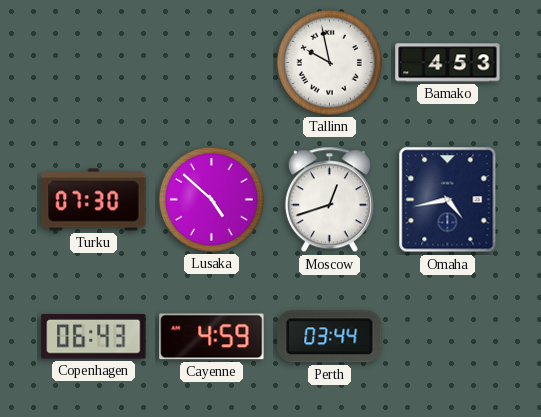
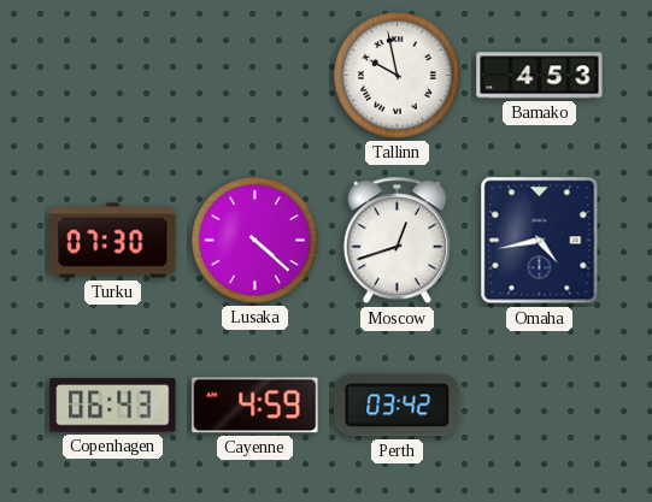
Lusaka: 4:52 -> 4:22
Perth: 03:44 -> 03:42
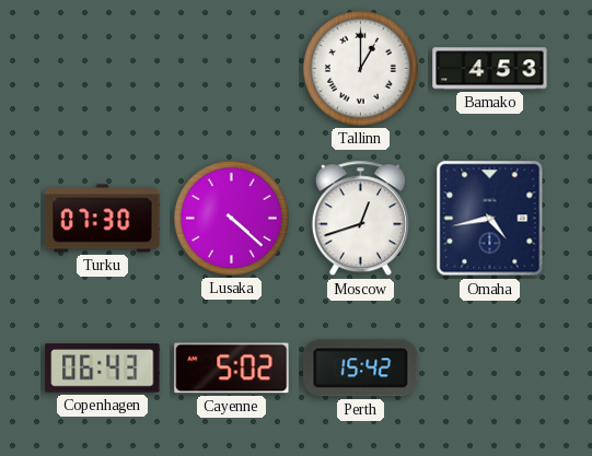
Tallinn: 9:58 -> 1:00
Cayenne: 4:59 -> 5:02
Perth: 03:42 -> 15:42
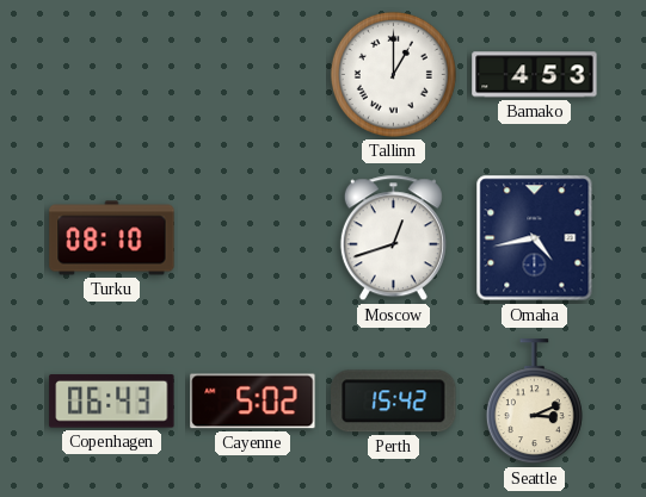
Turku: 07:30 -> 08:10
Lusaka: 4:22 -> none
Seattle: none -> 3:11
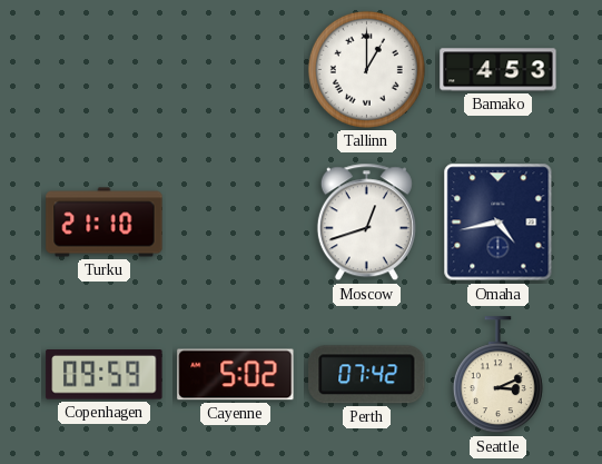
Turku: 08:10 -> 21:10
Copenhagen: 06:43 -> 09:59
Perth: 15:42 -> 07:42
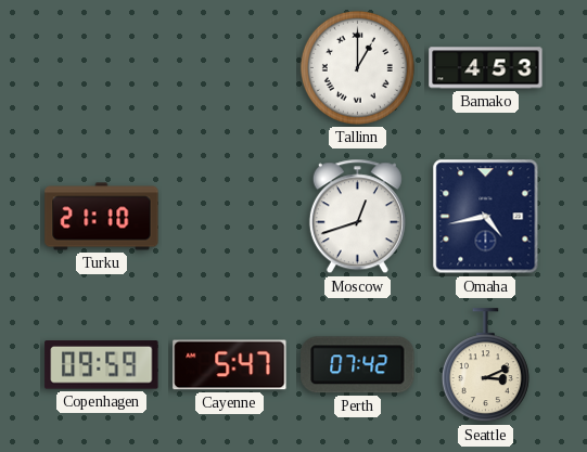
Cayenne: 5:02 -> 5:47
